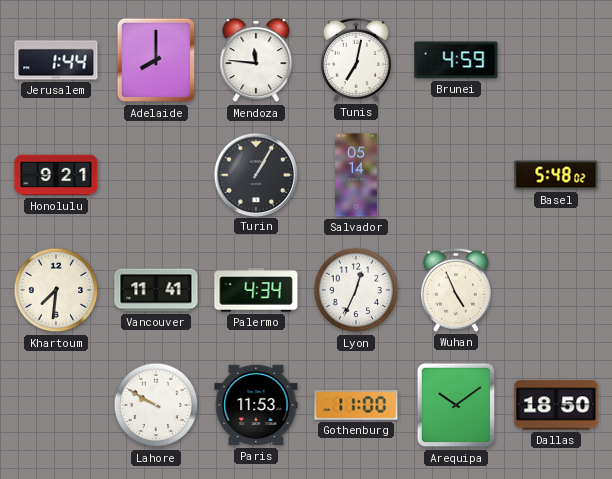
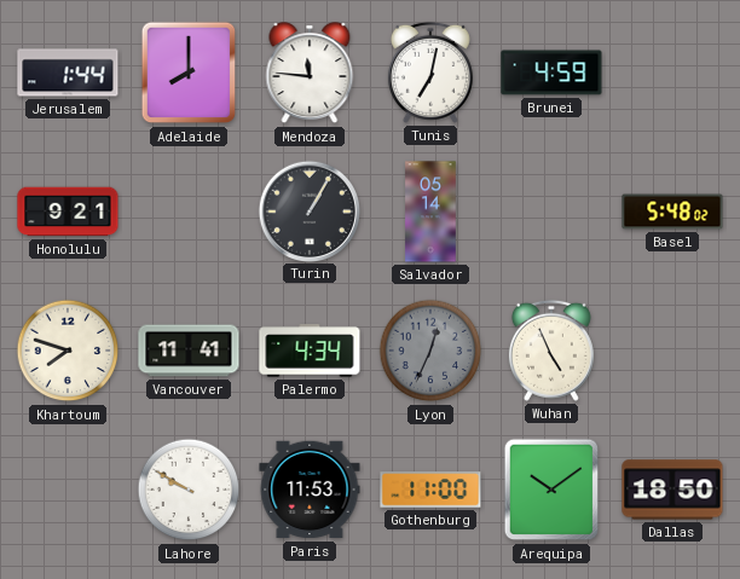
Khartoum: 7:31 -> 7:48
Lyon dial: white -> grey
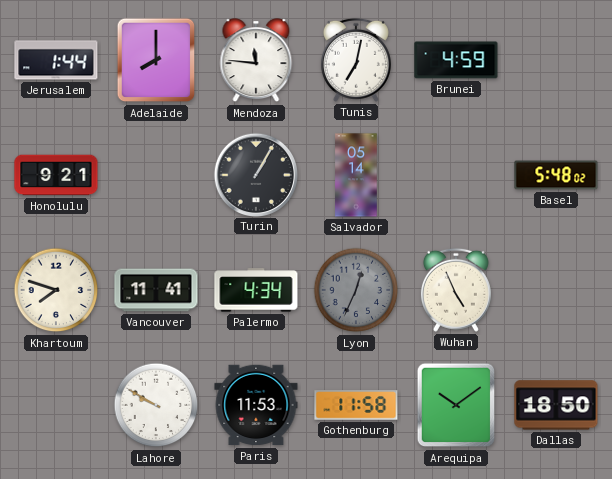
Gothenburg: 11:00 -> 11:58
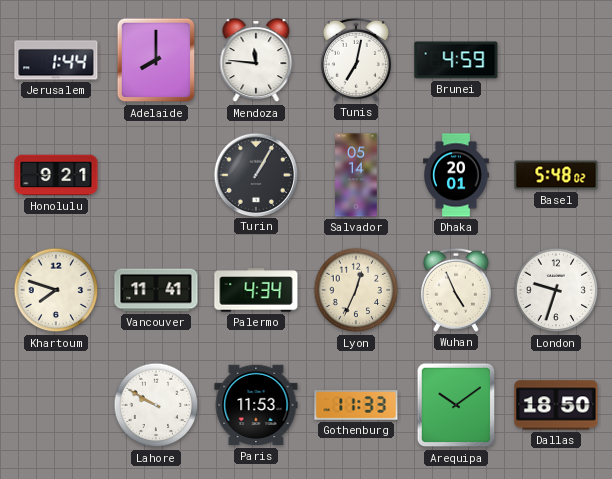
Dhaka: none -> 20:01
Lyon dial: grey -> cream
London: none -> 9:33
Gothenburg: 11:58 -> 11:33
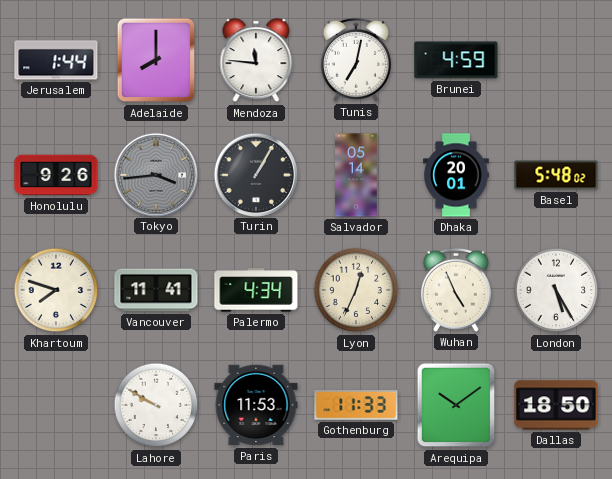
Honolulu: 9:21 -> 9:26
Tokyo: none -> 3:44
London: 9:33 -> 5:25
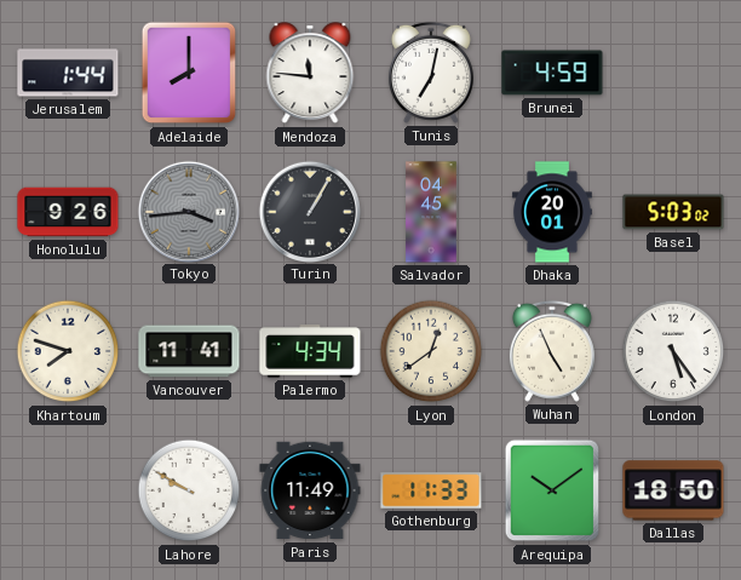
Salvador: 05:14 -> 04:45
Basel: 5:48 -> 5:03
Lyon: 12:34 -> 12:39
London: 5:25 -> 5:24
Paris: 11:53 -> 11:49
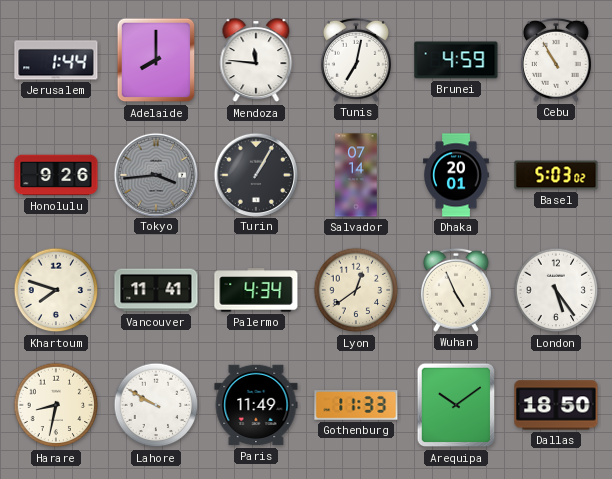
Cebu: none -> 10:55
Salvador: 04:45 -> 07:14
Harare: none -> 8:32
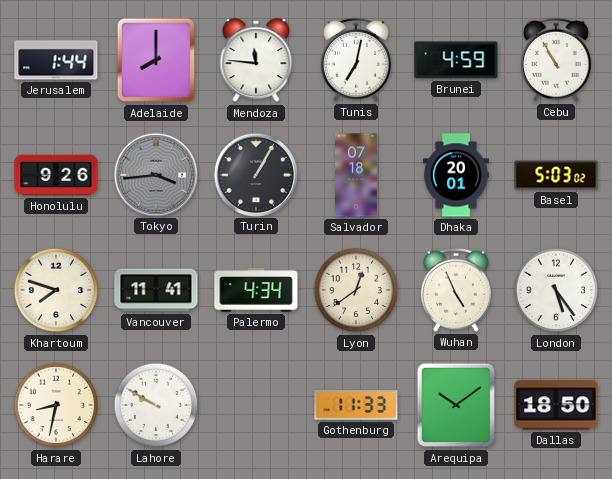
Salvador: 07:14 -> 07:18
Paris: 11:49 -> none
